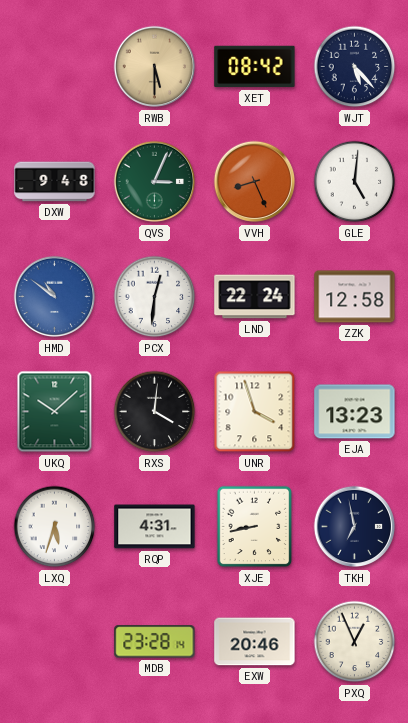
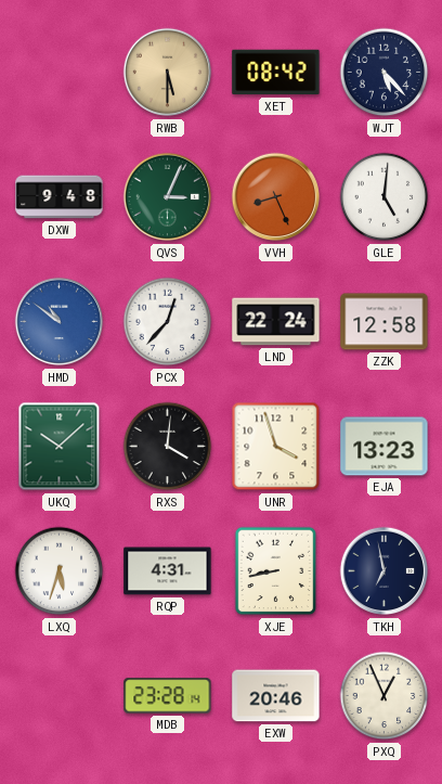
PCX: 12:31 -> 12:37
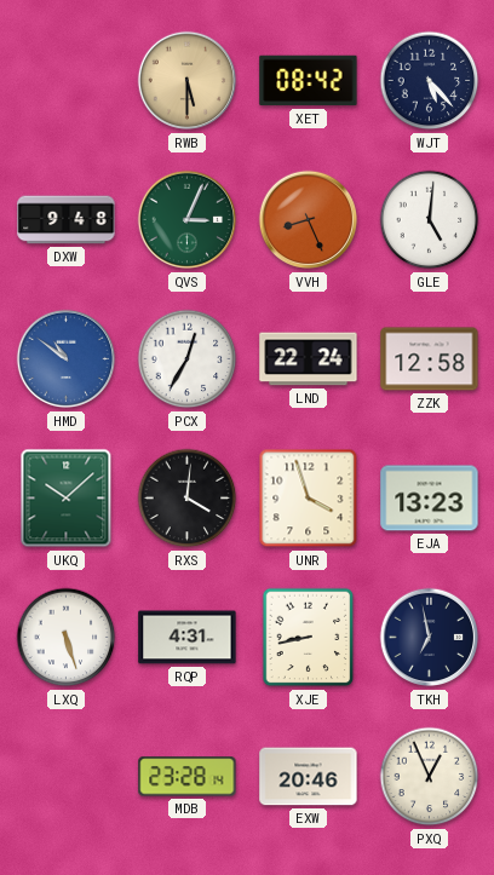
PCX: 12:37 -> 12:35
LXQ: 5:33 -> 5:27
